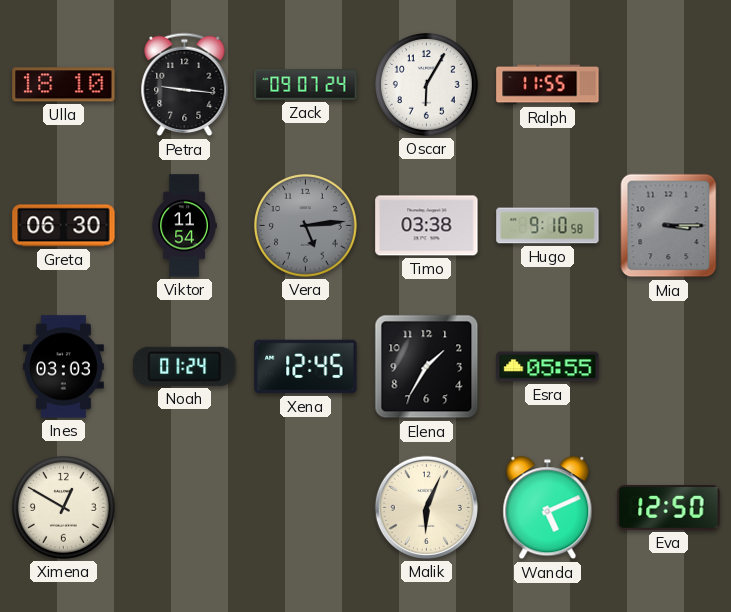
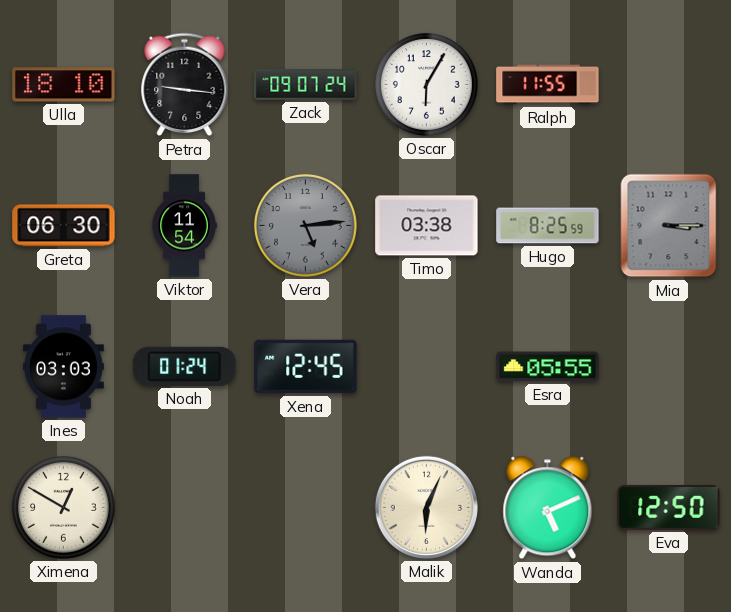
Hugo: 9:10 -> 8:25
Elena: 1:35 -> none
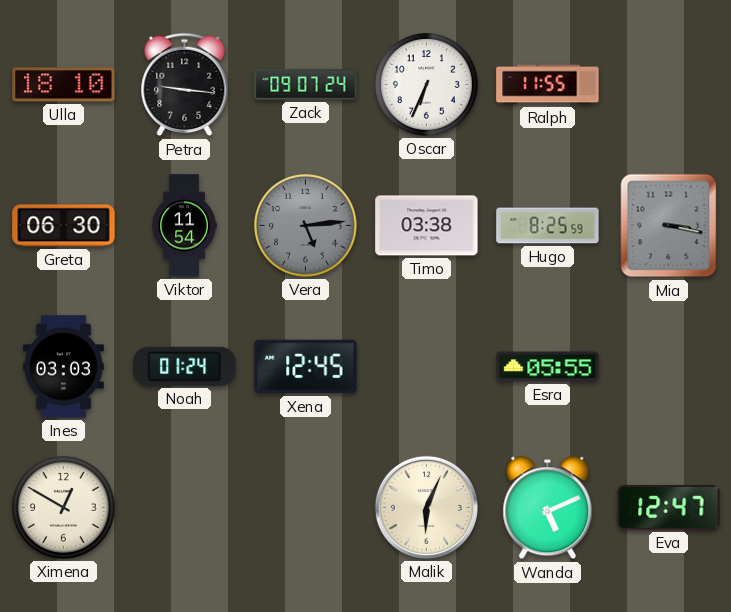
Oscar: 6:05 -> 6:34
Mia: 3:15 -> 3:17
Eva: 12:50 -> 12:47
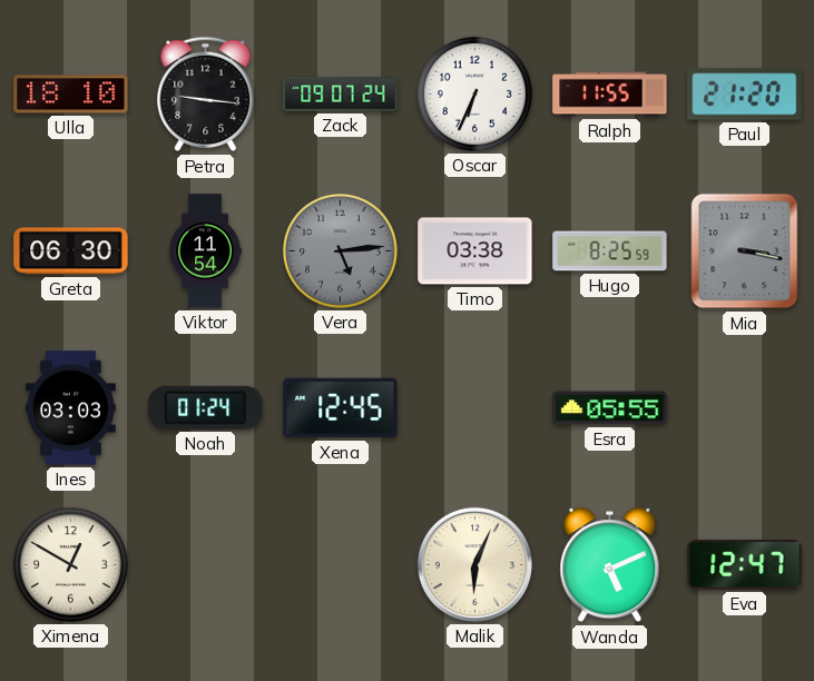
Paul: none -> 21:20
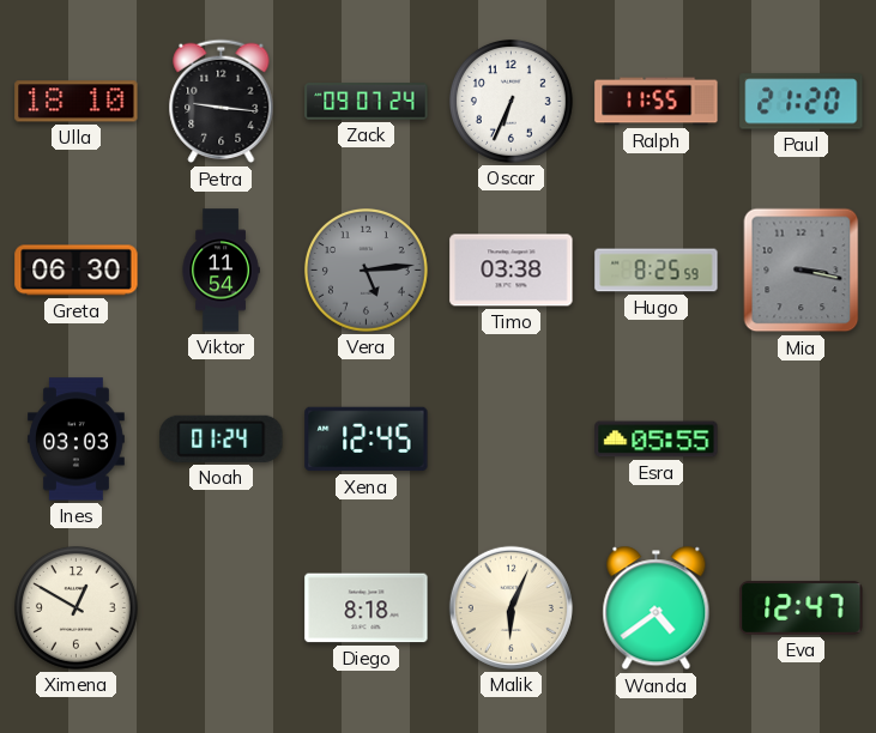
Diego: none -> 8:18
Wanda: 5:11 -> 4:39
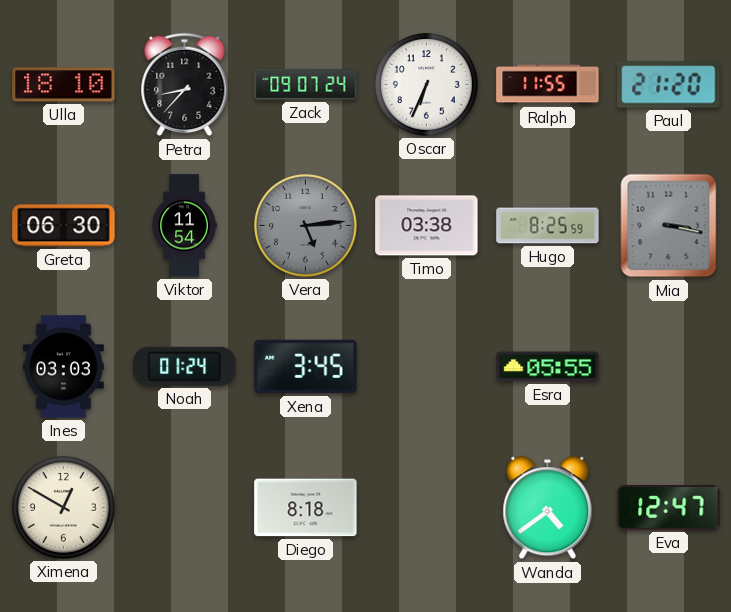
Petra: 9:16 -> 8:37
Xena: 12:45 -> 3:45
Malik: 6:04 -> none
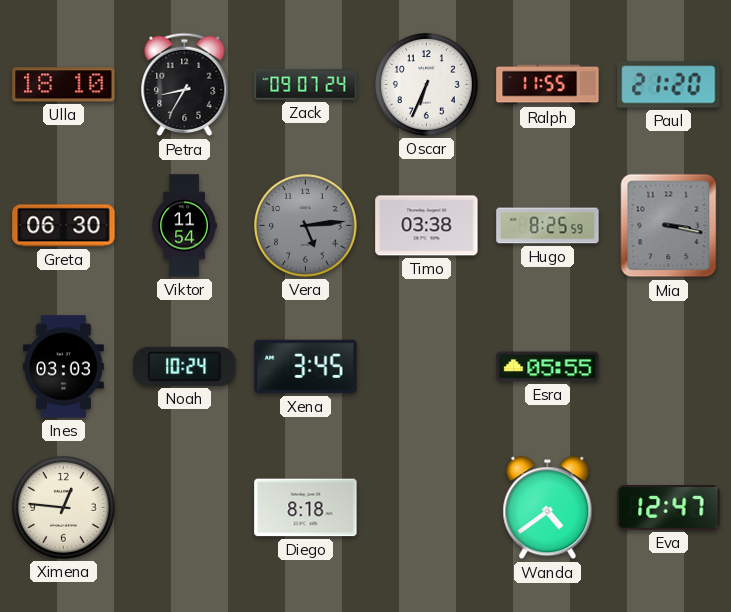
Petra: 8:37 -> 8:35
Noah: 01:24 -> 10:24
Ximena: 12:50 -> 12:46
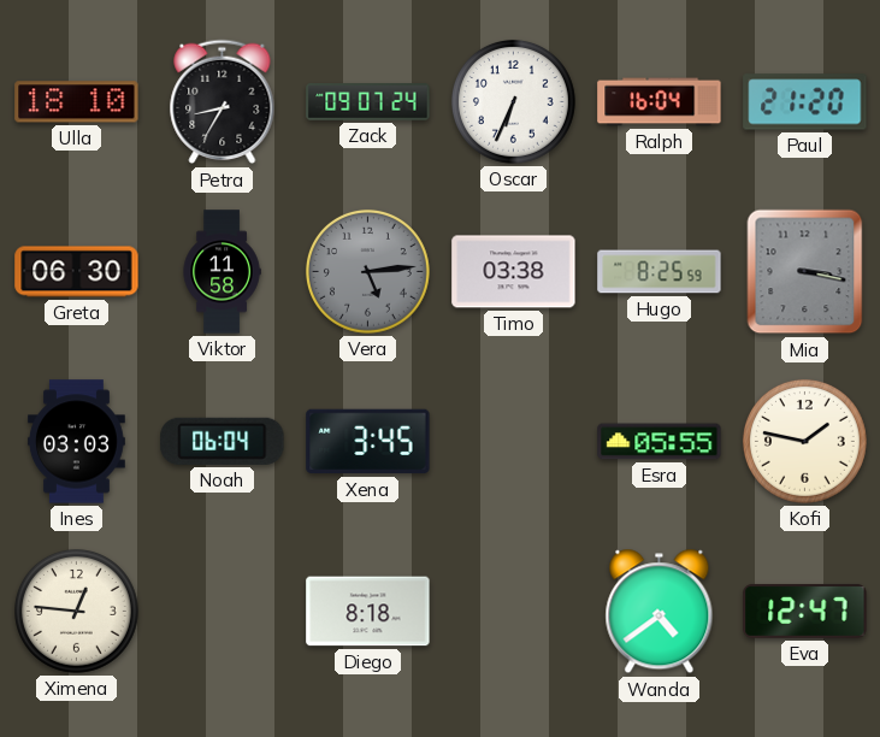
Ralph: 11:55 -> 16:04
Viktor: 11:54 -> 11:58
Noah: 10:24 -> 06:04
Kofi: none -> 1:47
